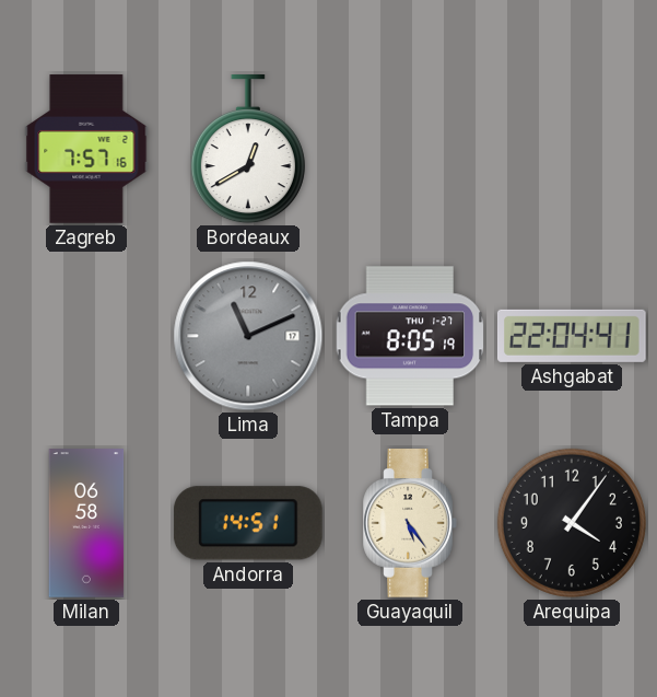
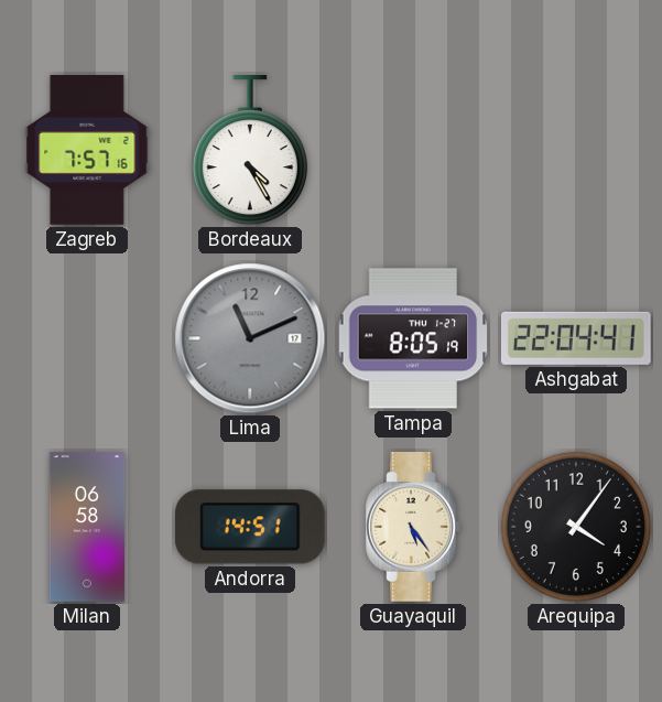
Bordeaux: 12:40 -> 4:25
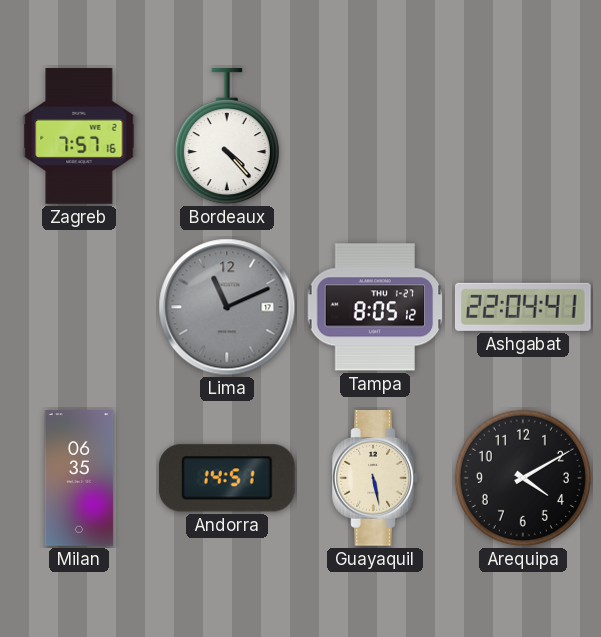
Bordeaux: 4:25 -> 4:23
Tampa: 8:05:19 -> 8:05:12
Milan: 06:58 -> 06:35
Guayaquil: 5:24 -> 5:28
Arequipa: 4:06 -> 4:10
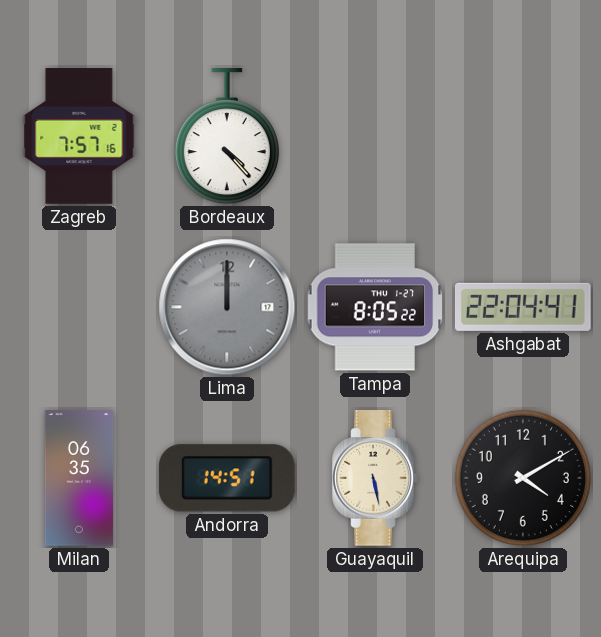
Lima: 11:11 -> 12:00
Tampa: 8:05:12 -> 8:05:22
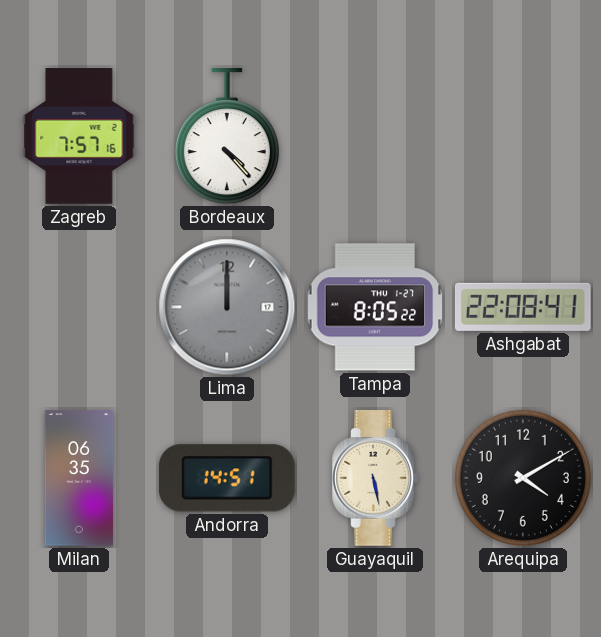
Ashgabat: 22:04 -> 22:08
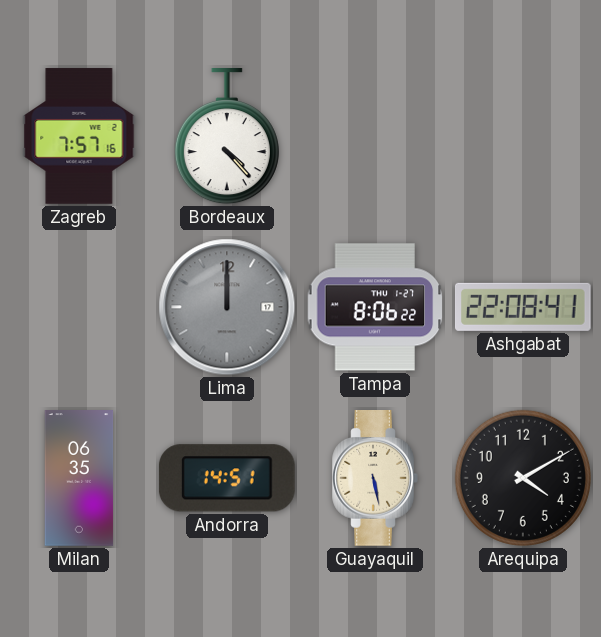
Tampa: 8:05 -> 8:06
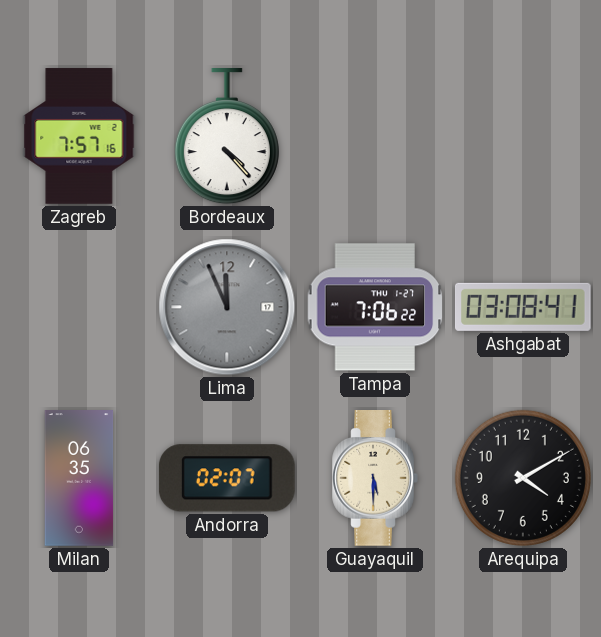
Lima: 12:00 -> 11:56
Tampa: 8:06 -> 7:06
Ashgabat: 22:08 -> 03:08
Andorra: 14:51 -> 02:07
Guayaquil: 5:28 -> 5:30
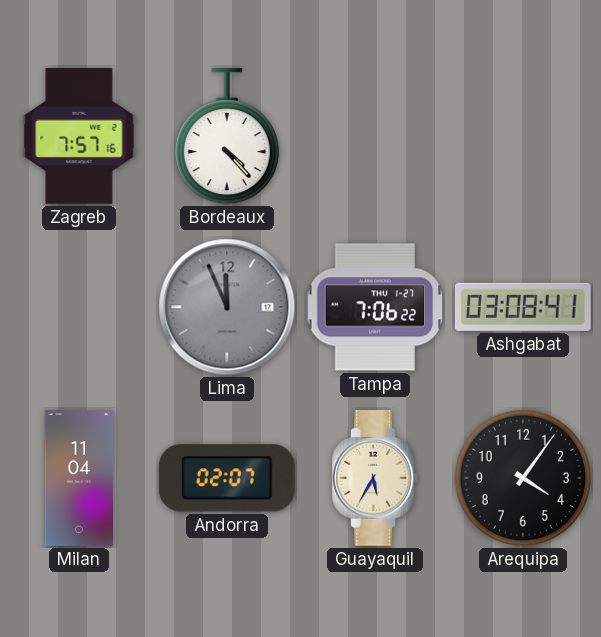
Milan: 06:35 -> 11:04
Guayaquil: 5:30 -> 5:35
Arequipa: 4:10 -> 4:06
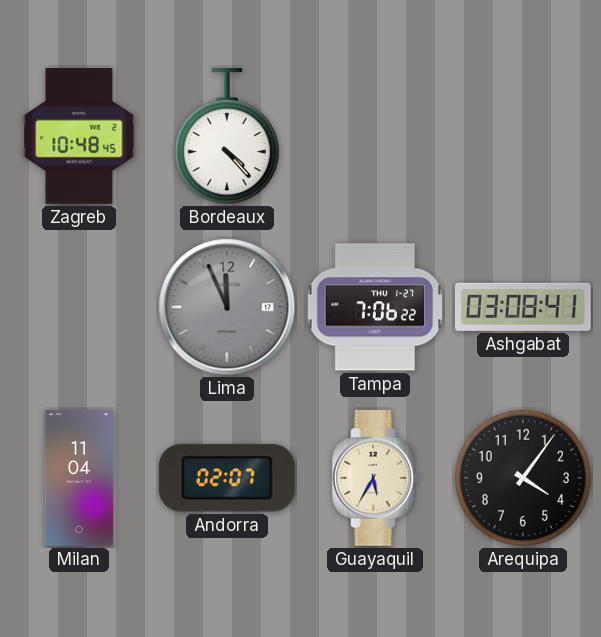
Zagreb: 7:57 -> 10:48
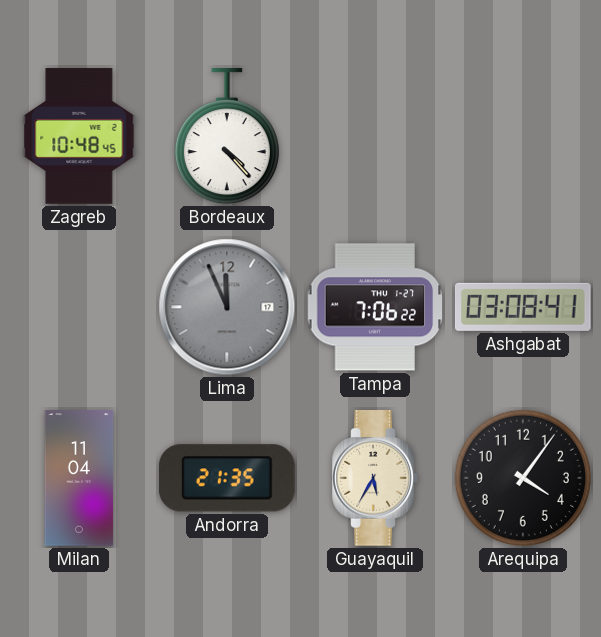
Andorra: 02:07 -> 21:35
